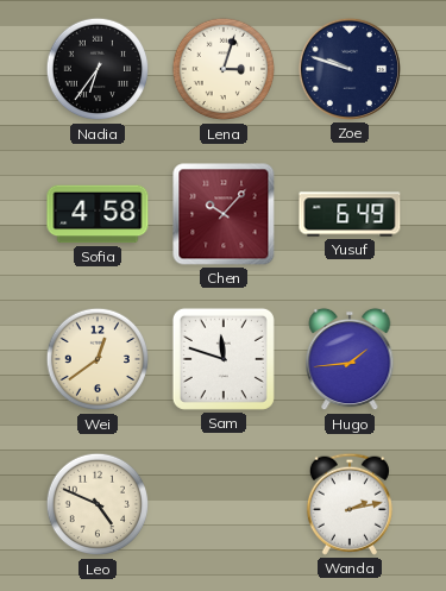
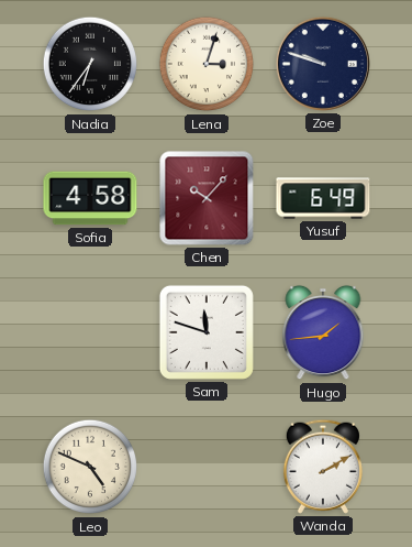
Wei: 12:39 -> none
Wanda: 2:13 -> 2:10
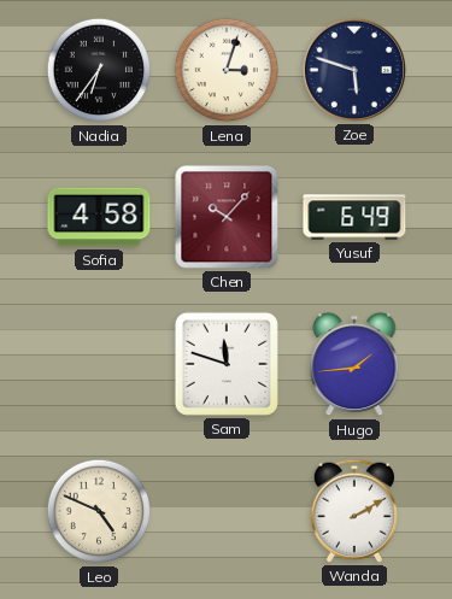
Zoe: 9:48 -> 5:48
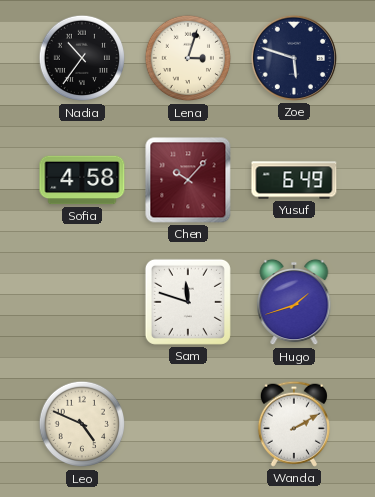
Nadia: 6:36 -> 10:36
Hugo: 1:44 -> 1:42
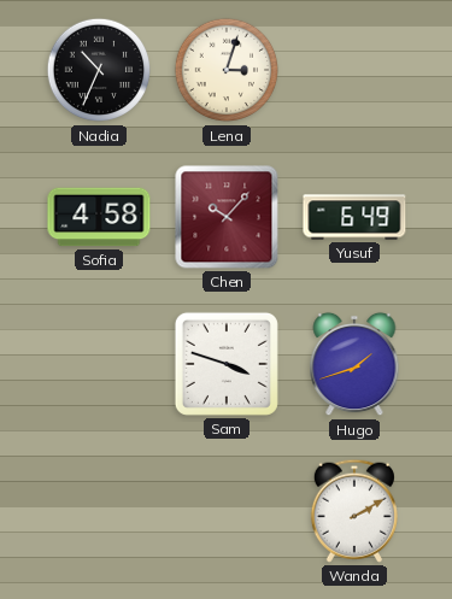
Nadia: 10:36 -> 10:34
Zoe: 5:48 -> none
Sam: 11:48 -> 3:48
Leo: 4:49 -> none
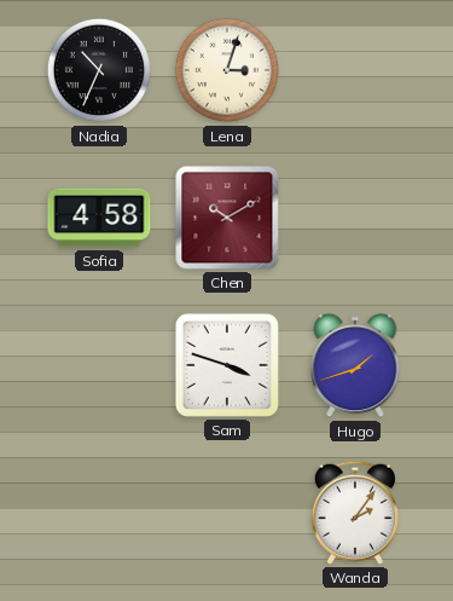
Chen: 10:07 -> 10:10
Yusuf: 6:49 -> none
Wanda: 2:10 -> 2:06
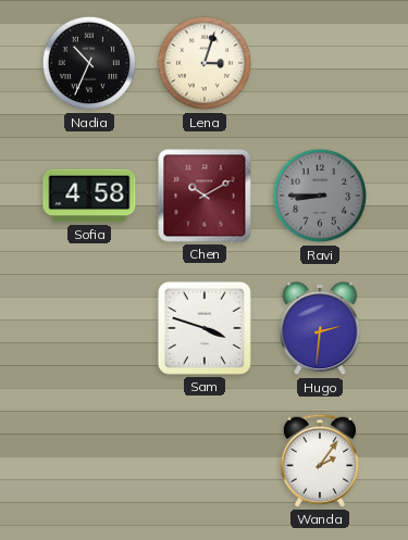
Ravi: none -> 8:45
Hugo: 1:42 -> 2:31
